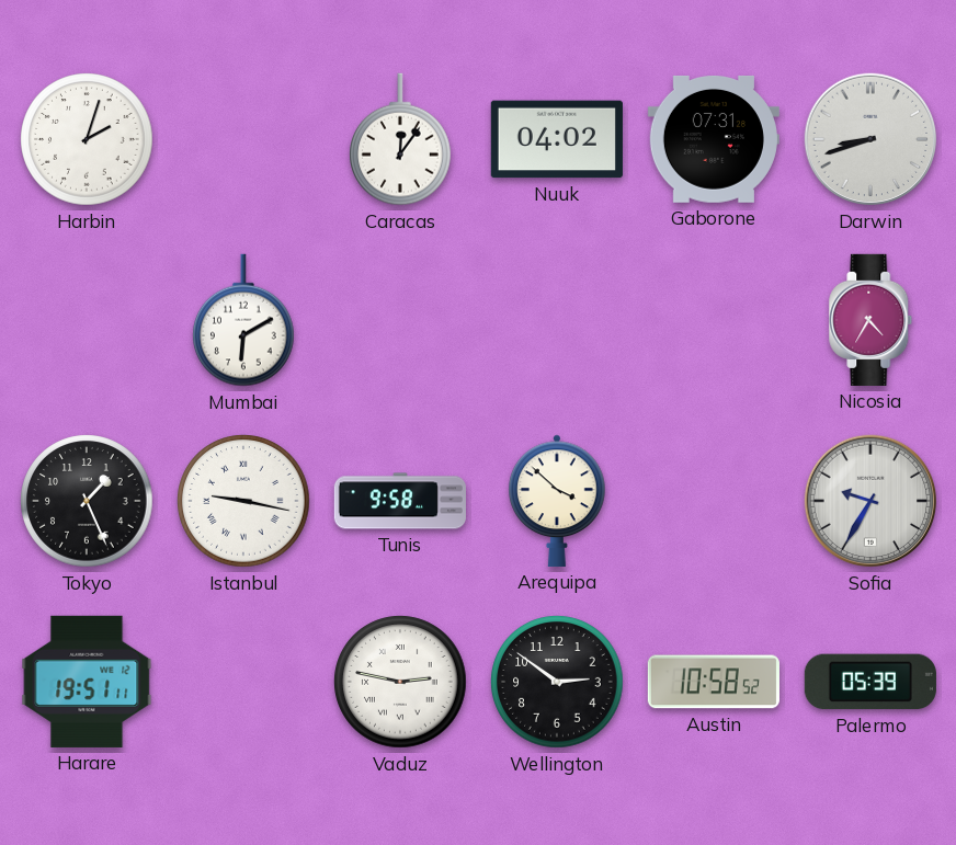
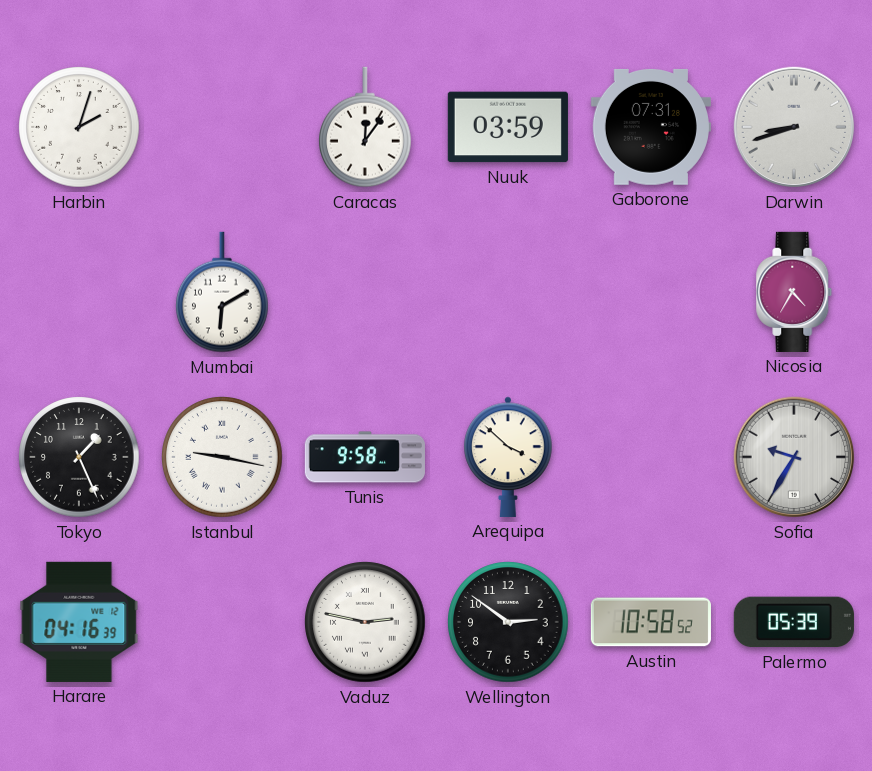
Nuuk: 04:02 -> 03:59
Harare: 19:51 -> 04:16
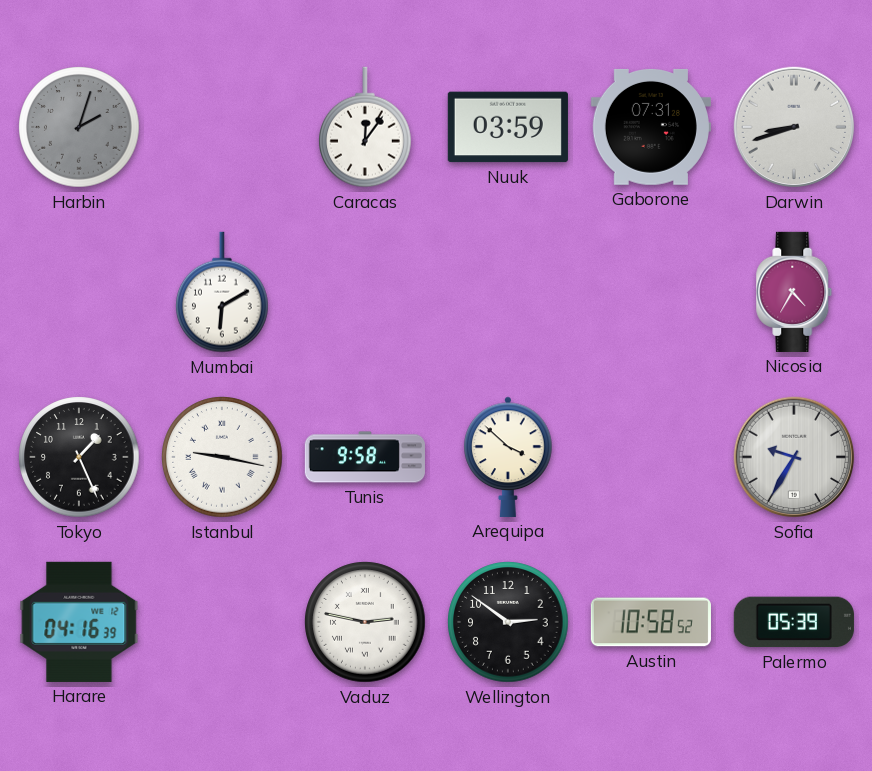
Harbin dial: white -> grey
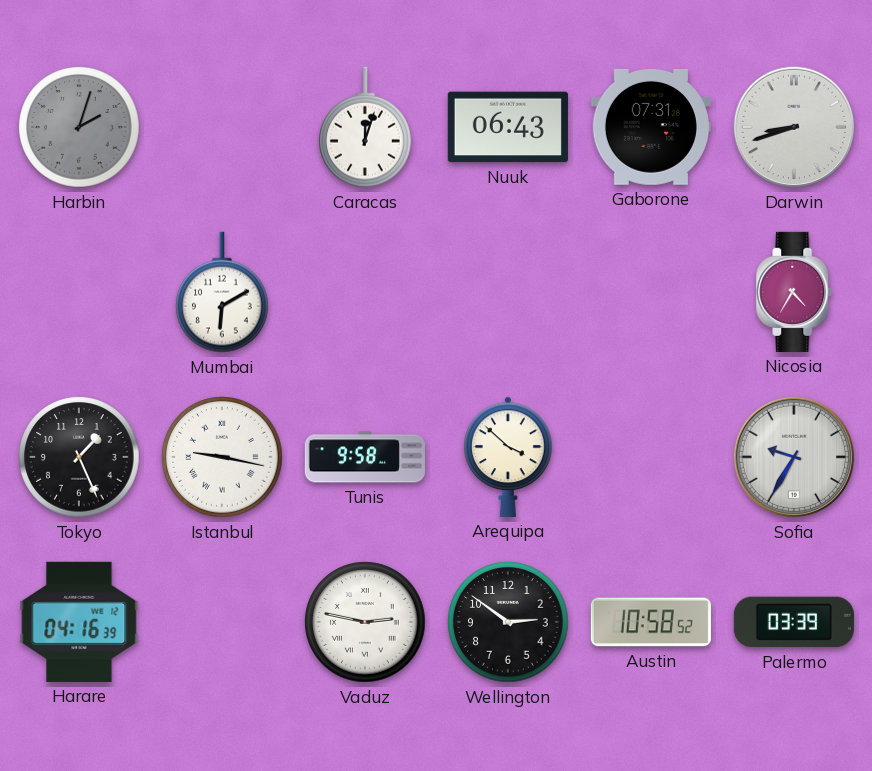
Caracas: 12:06 -> 12:03
Nuuk: 03:59 -> 06:43
Palermo: 05:39 -> 03:39
